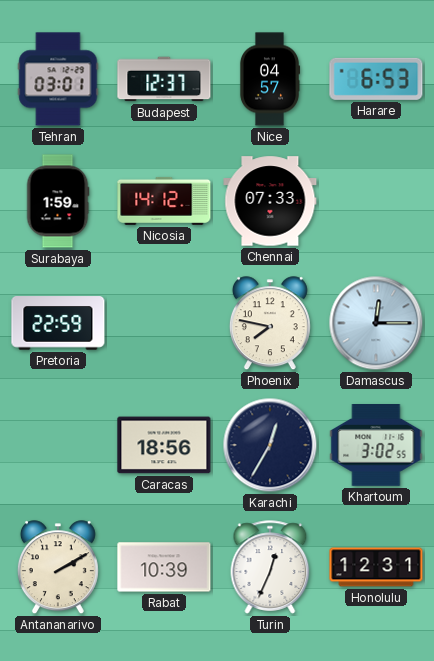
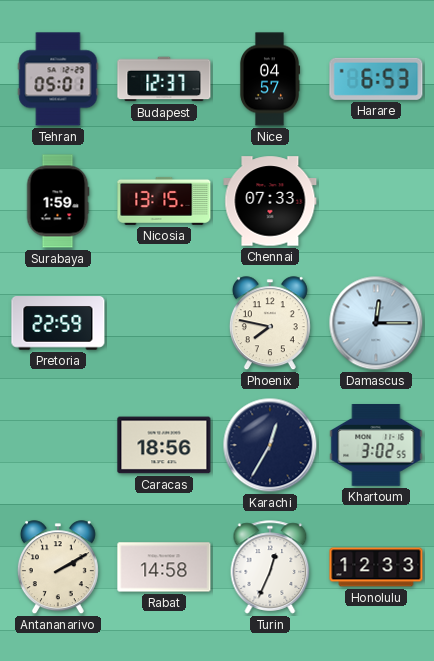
Tehran: 03:01 -> 05:01
Nicosia: 14:12 -> 13:15
Rabat: 10:39 -> 14:58
Honolulu: 12:31 -> 12:33
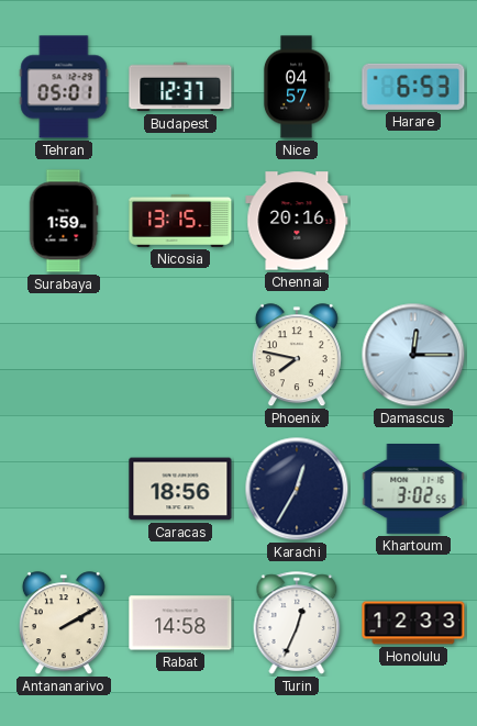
Chennai: 07:33 -> 20:16
Pretoria: 22:59 -> none
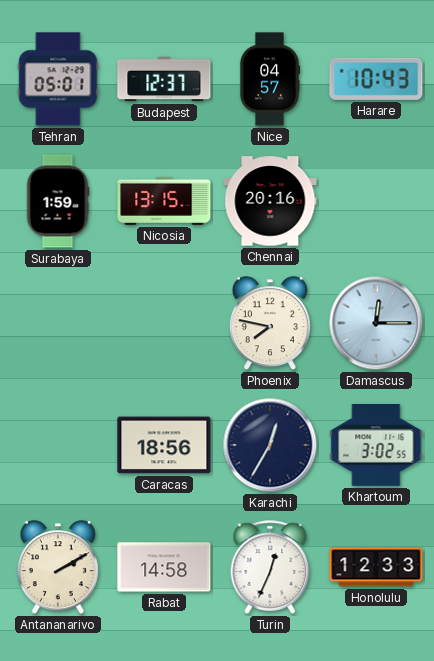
Harare: 6:53 -> 10:43
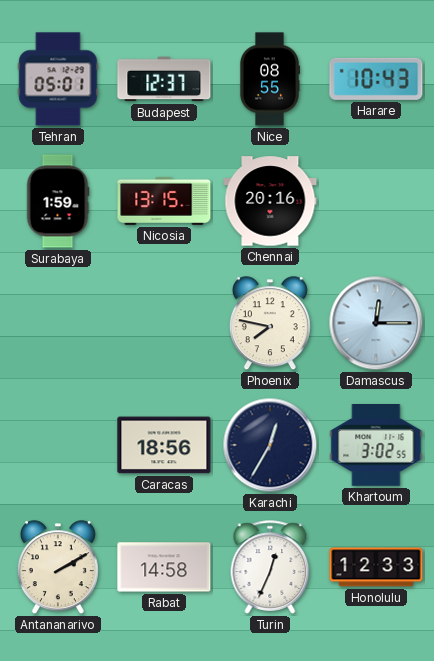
Nice: 04:57 -> 08:55
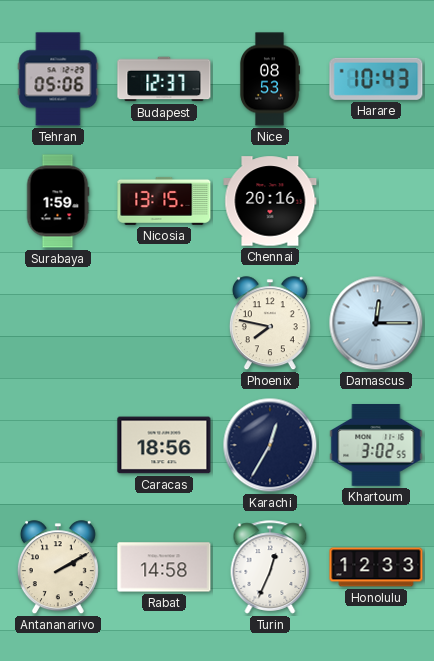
Tehran: 05:01 -> 05:06
Nice: 08:55 -> 08:53
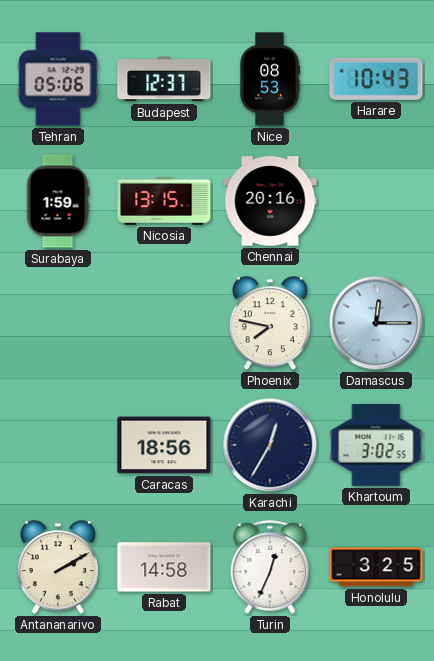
Honolulu: 12:33 -> 3:25
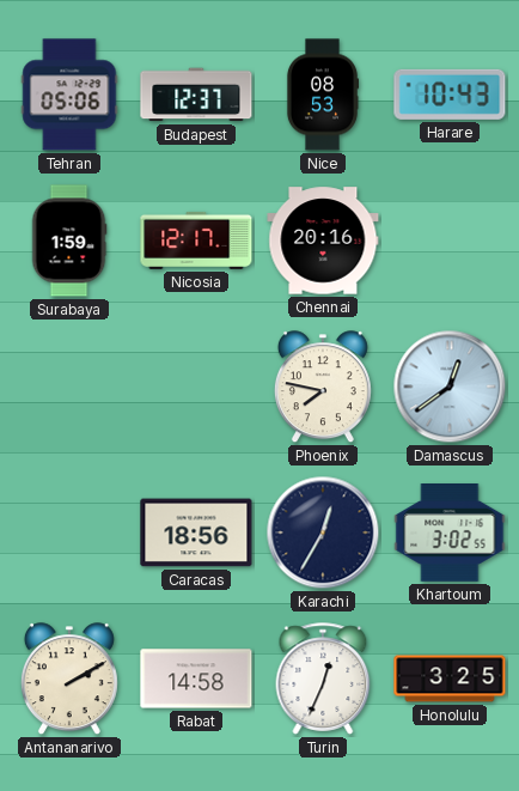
Nicosia: 13:15 -> 12:17
Damascus: 12:15 -> 12:39
